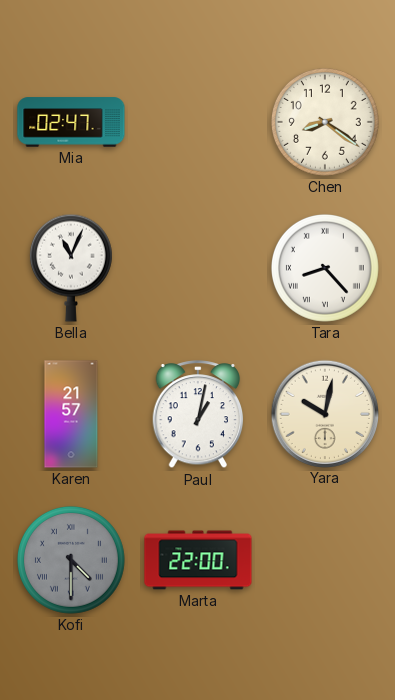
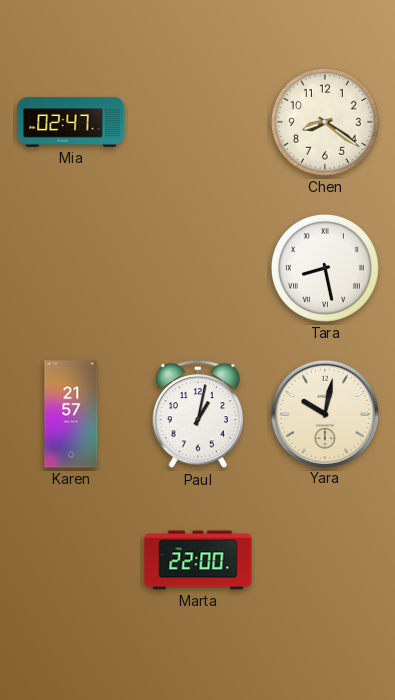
Bella: 11:04 -> none
Tara: 8:23 -> 8:28
Kofi: 4:30 -> none
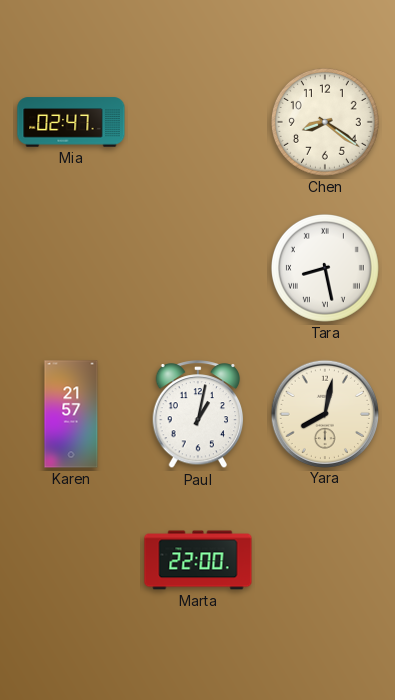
Yara: 10:02 -> 8:02
